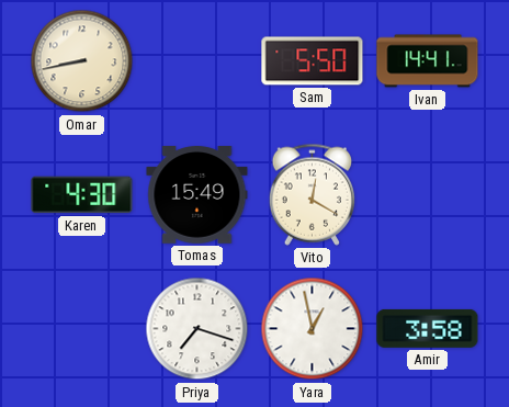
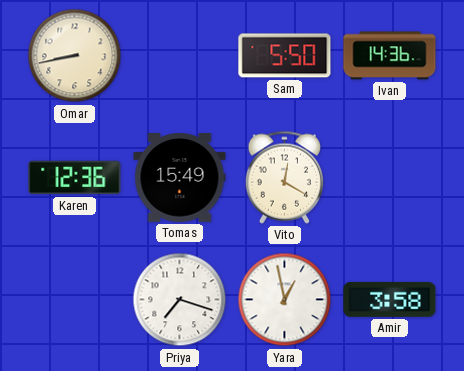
Ivan: 14:41 -> 14:36
Karen: 4:30 -> 12:36
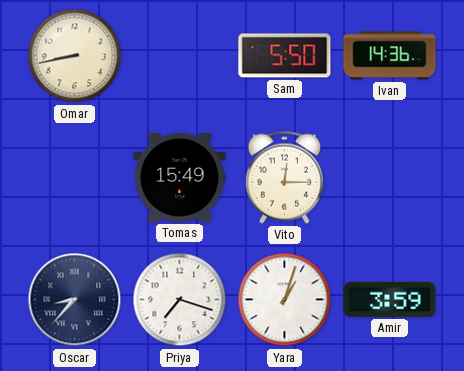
Karen: 12:36 -> none
Vito: 12:20 -> 12:15
Oscar: none -> 8:37
Yara: 12:58 -> 1:03
Amir: 3:58 -> 3:59
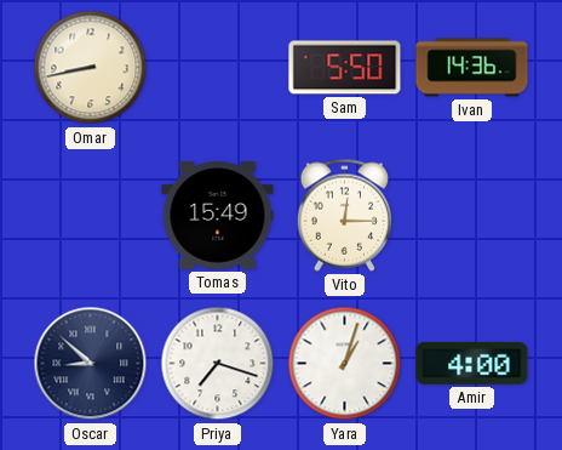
Oscar: 8:37 -> 8:52
Amir: 3:59 -> 4:00
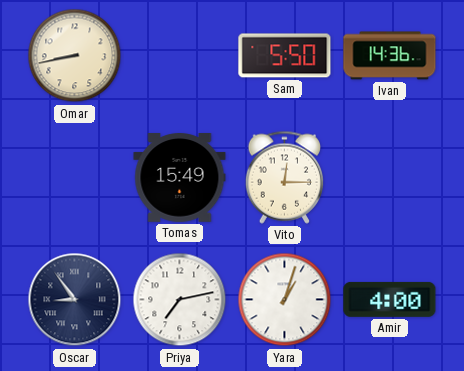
Oscar: 8:52 -> 8:54
Priya: 7:18 -> 7:13
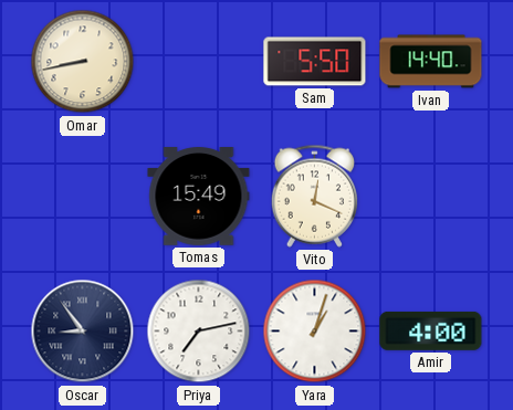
Ivan: 14:36 -> 14:40
Vito: 12:15 -> 12:19
